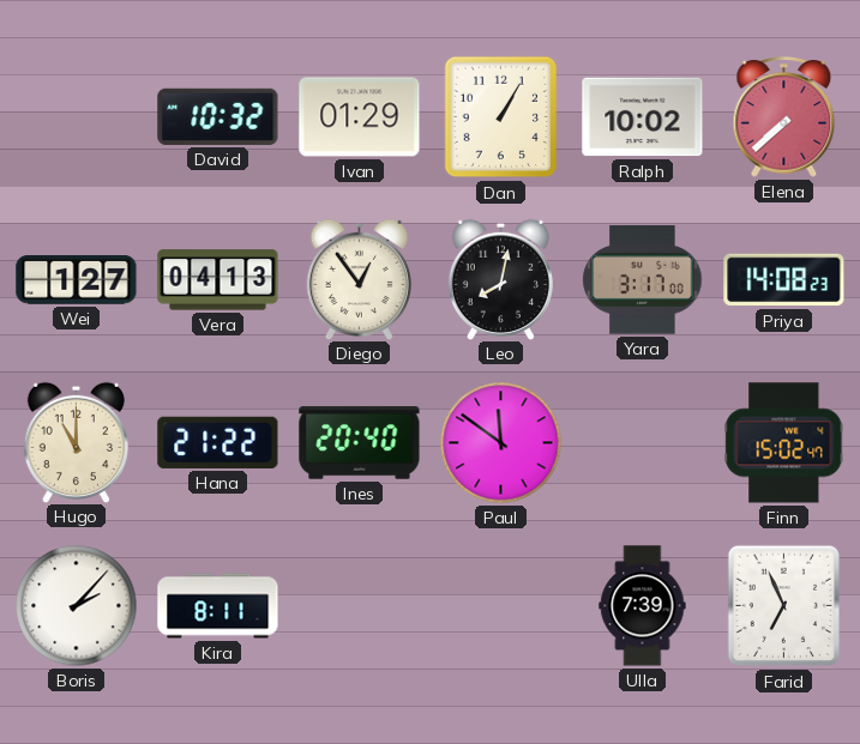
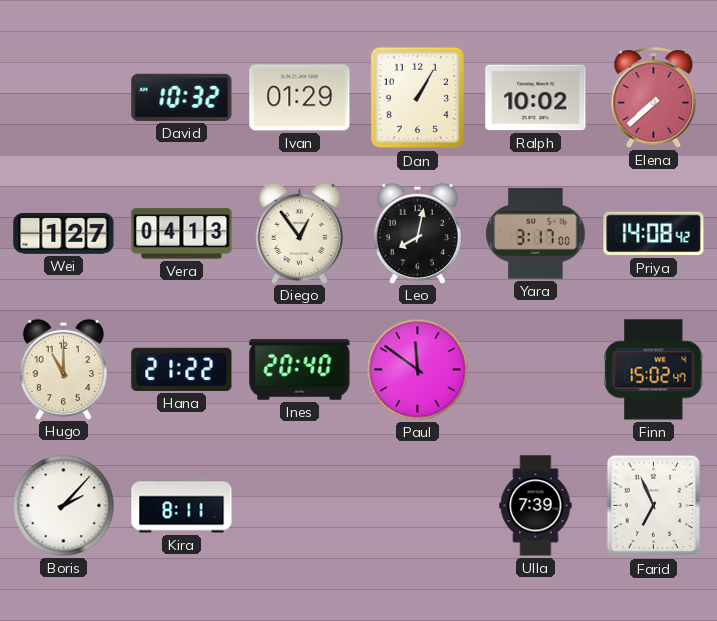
Priya: 14:08:23 -> 14:08:42
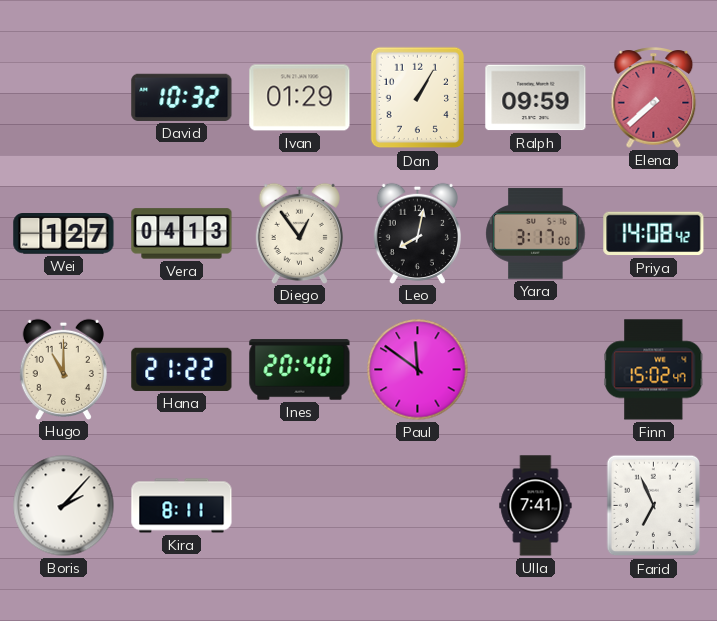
Ralph: 10:02 -> 09:59
Ulla: 7:39 -> 7:41
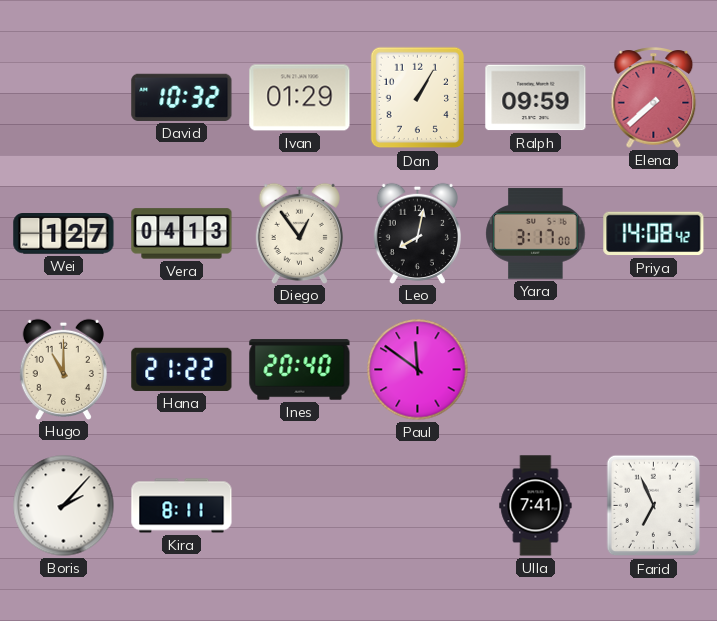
Finn: 15:02 -> none
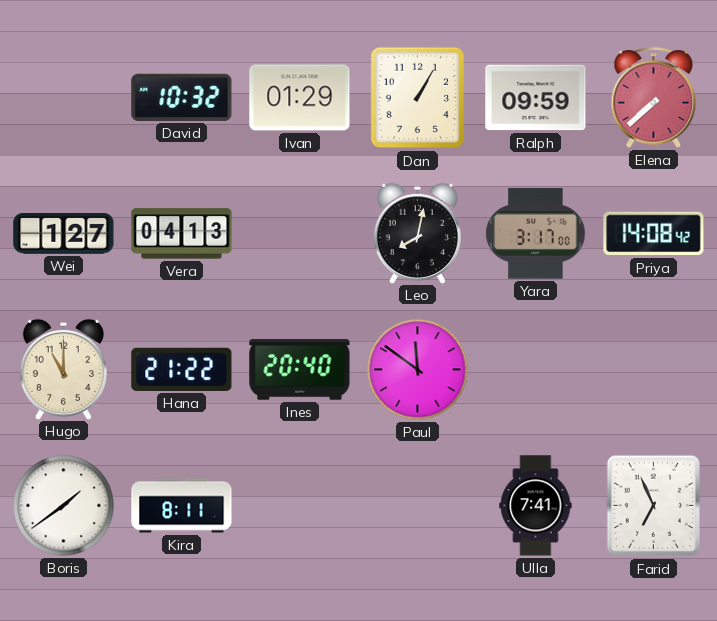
Diego: 12:54 -> none
Boris: 2:07 -> 1:39
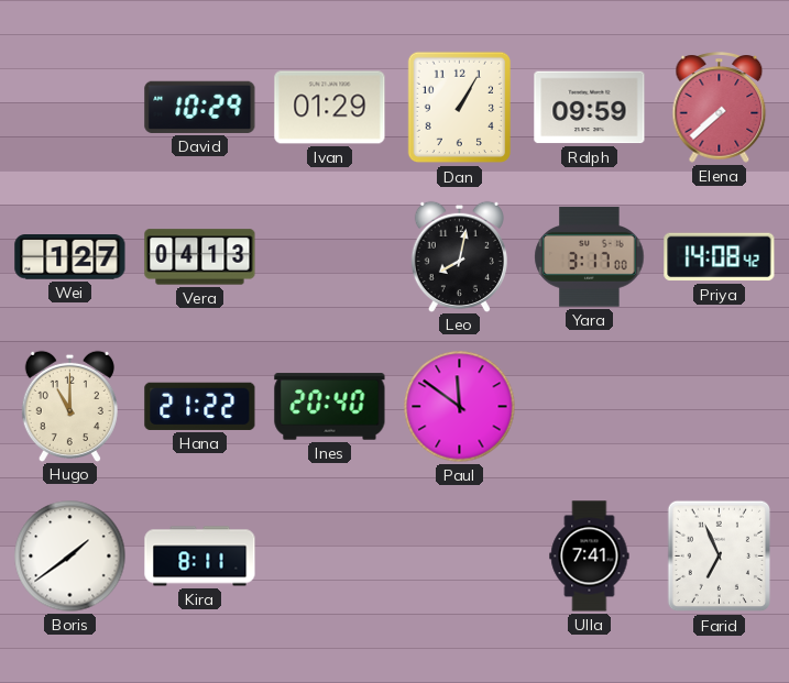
David: 10:32 -> 10:29
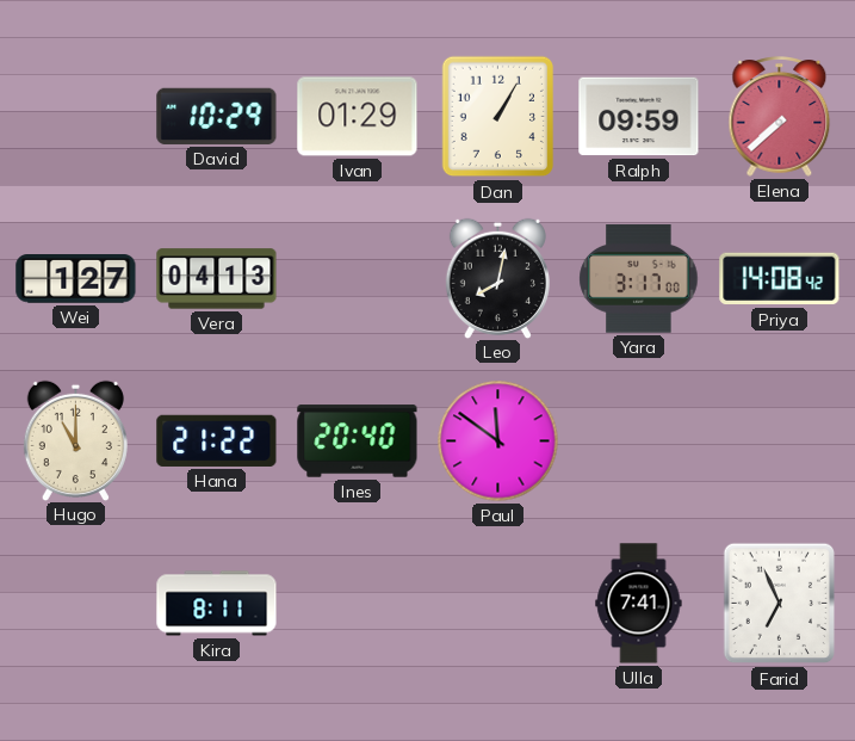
Boris: 1:39 -> none
